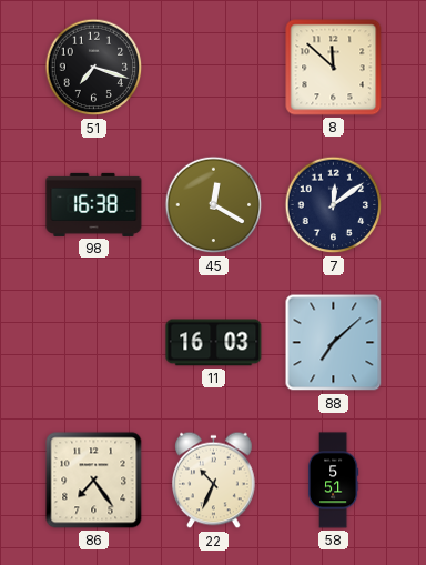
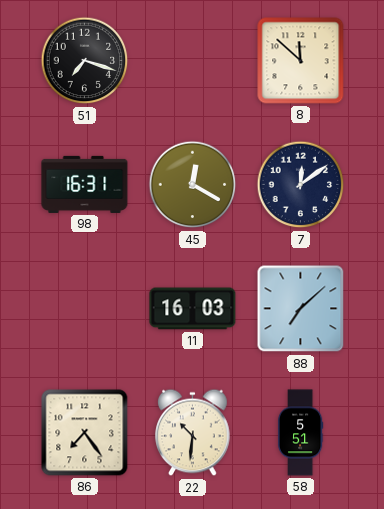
98: 16:38 -> 16:31
22: 10:34 -> 10:31
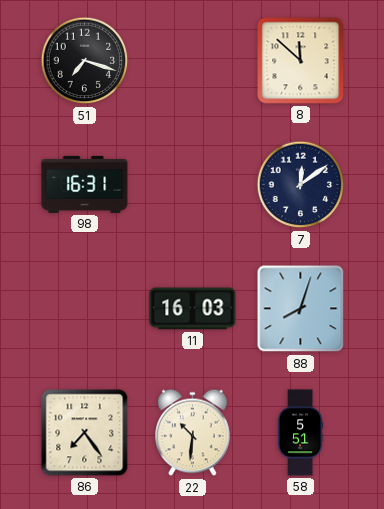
45: 12:20 -> none
88: 7:08 -> 8:03
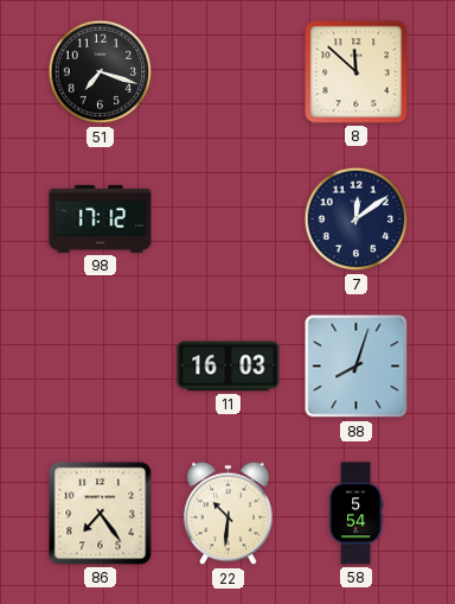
98: 16:31 -> 17:12
58: 5:51 -> 5:54
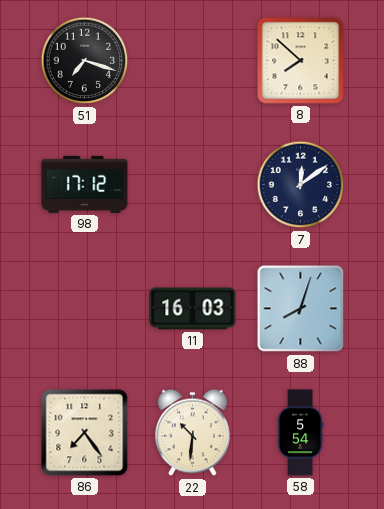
8: 11:52 -> 7:52
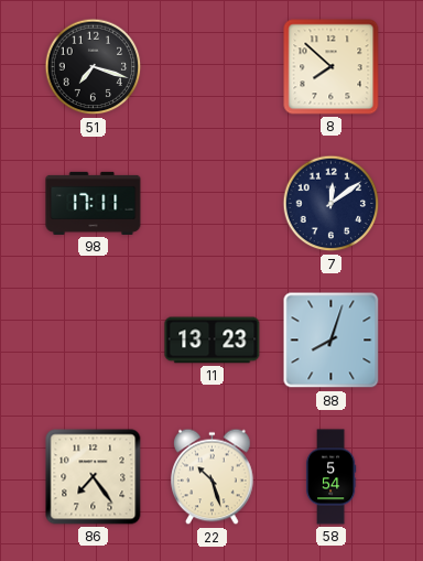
98: 17:12 -> 17:11
11: 16:03 -> 13:23
22: 10:31 -> 10:27
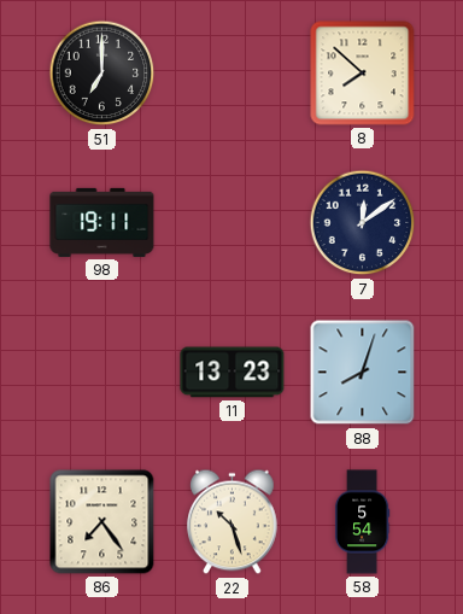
51: 7:18 -> 7:00
98: 17:11 -> 19:11
